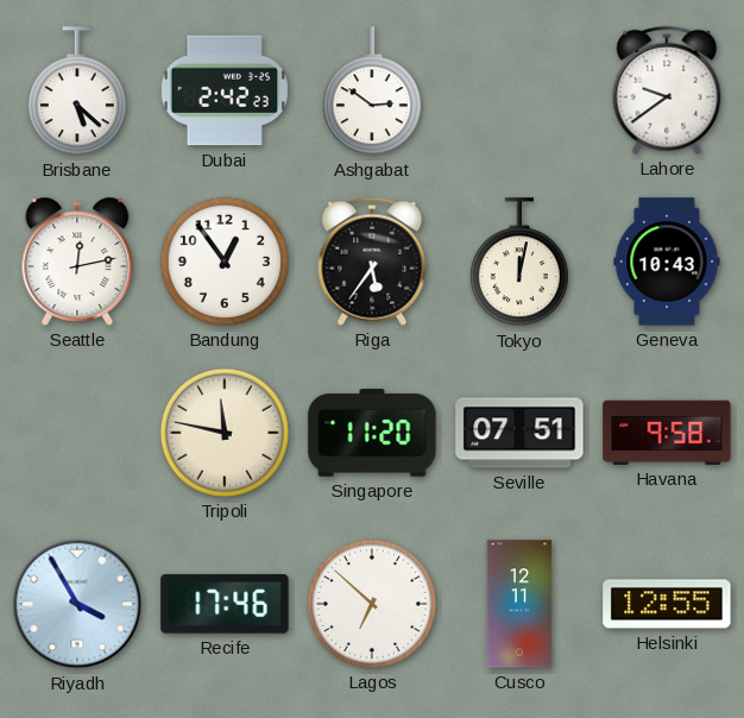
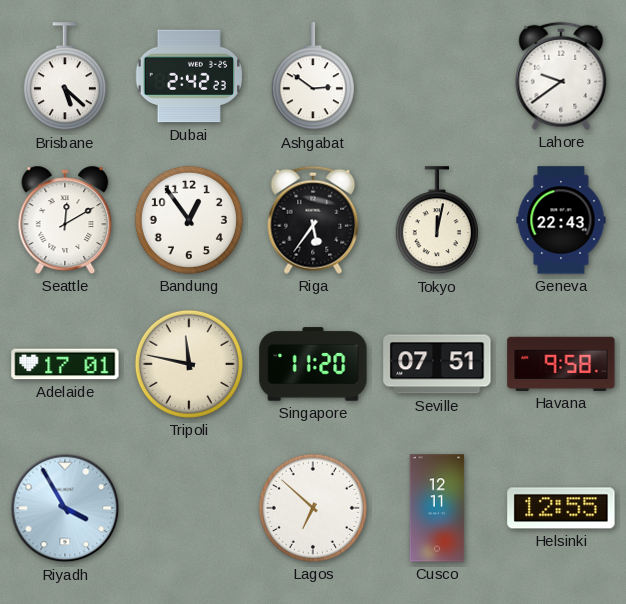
Seattle: 12:13 -> 12:10
Geneva: 10:43 -> 22:43
Adelaide: none -> 17:01
Recife: 17:46 -> none
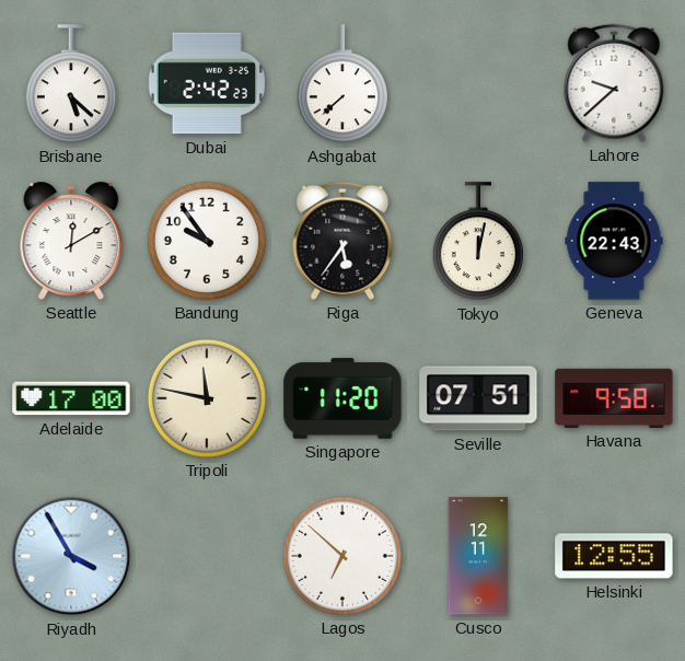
Ashgabat: 2:51 -> 7:38
Lahore: 9:39 -> 9:38
Bandung: 12:54 -> 9:54
Adelaide: 17:01 -> 17:00
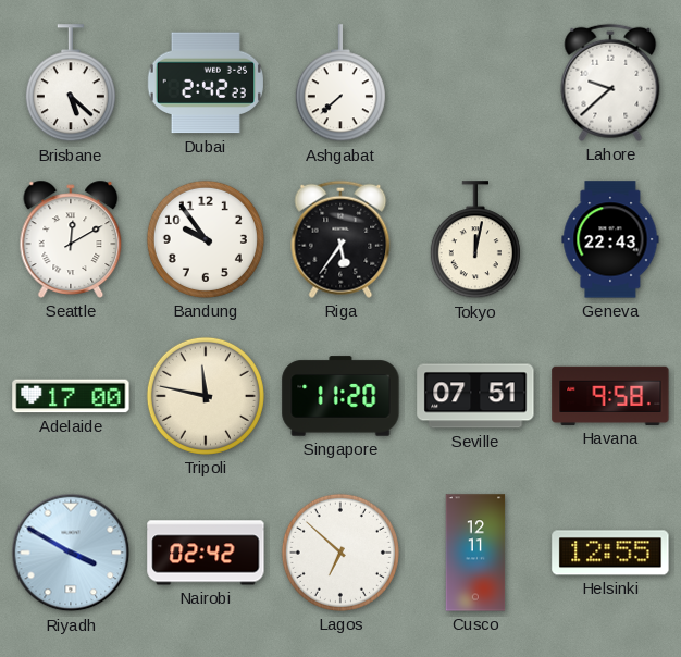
Riyadh: 3:55 -> 3:50
Nairobi: none -> 02:42
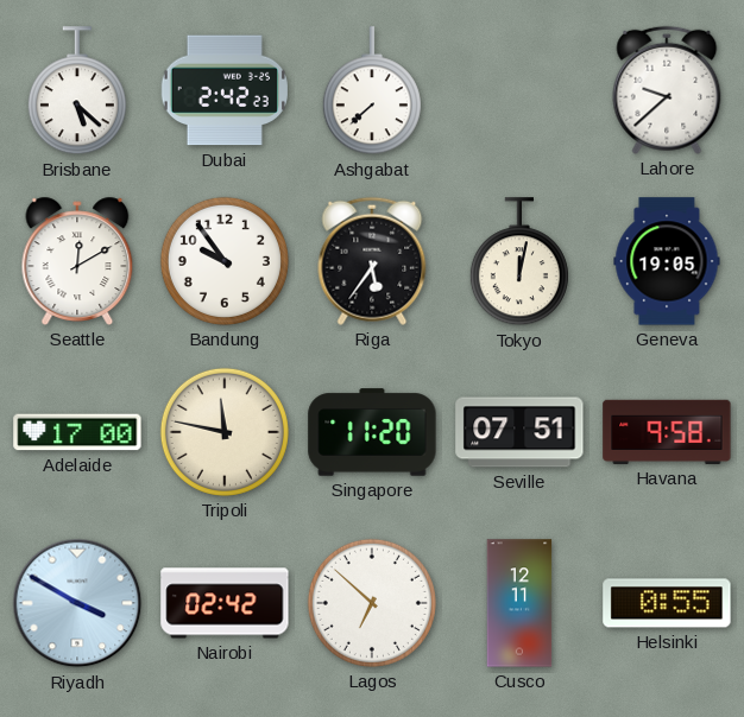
Geneva: 22:43 -> 19:05
Helsinki: 12:55 -> 0:55
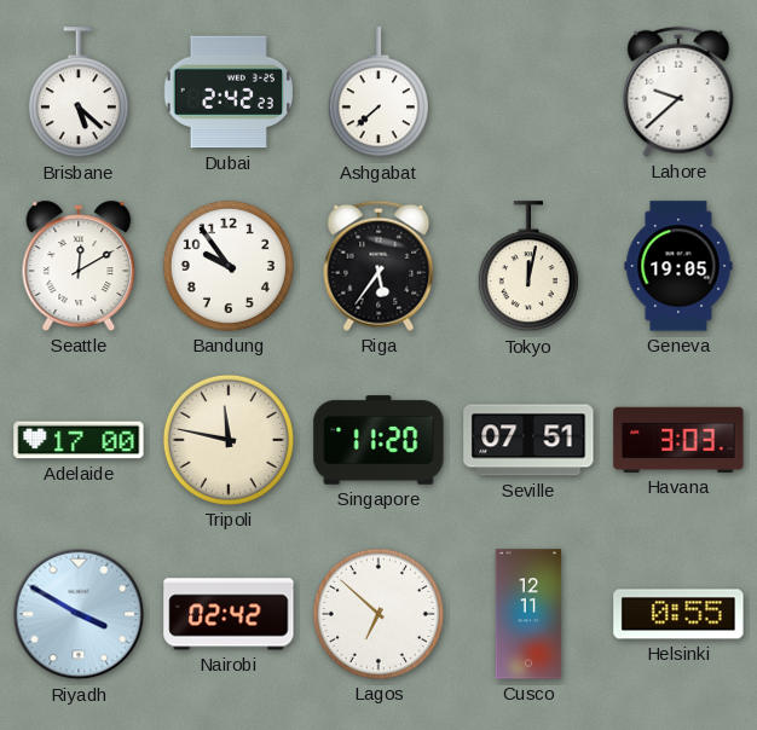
Havana: 9:58 -> 3:03
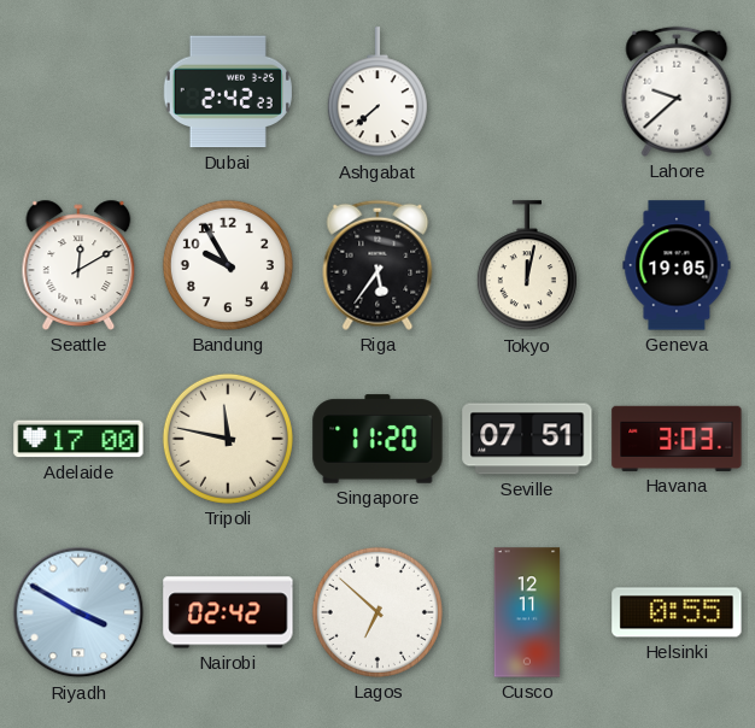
Brisbane: 5:22 -> none
Bandung: 9:54 -> 9:55
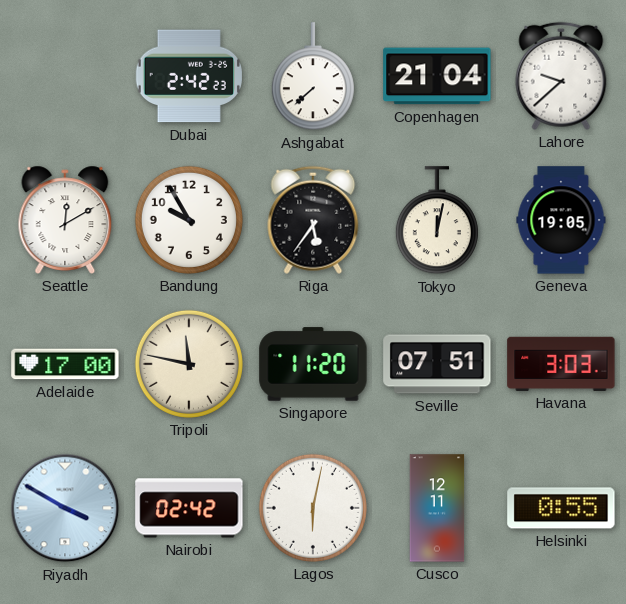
Copenhagen: none -> 21:04
Lagos: 6:52 -> 6:02
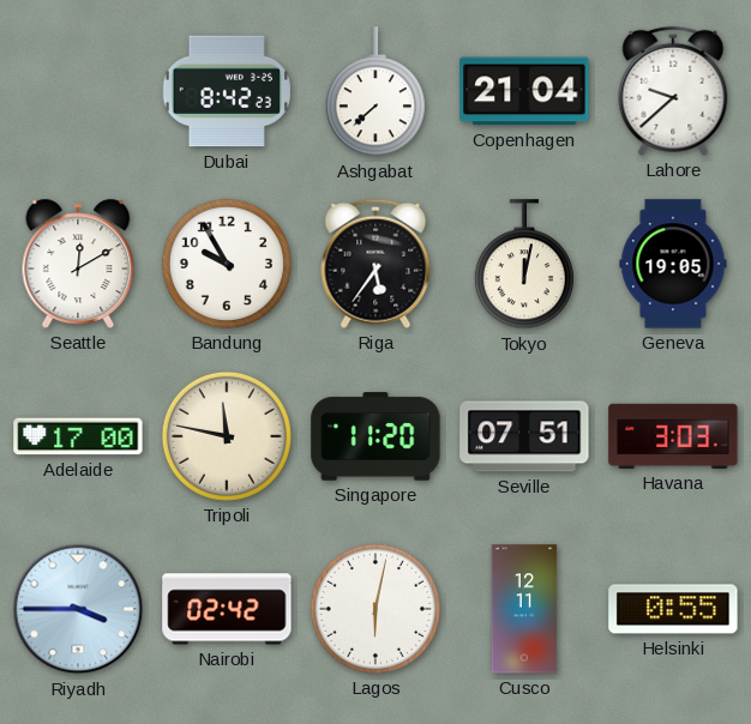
Dubai: 2:42 -> 8:42
Riyadh: 3:50 -> 3:45
